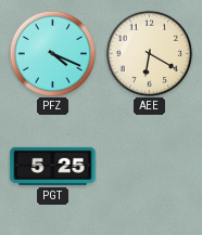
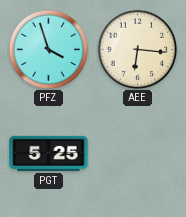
PFZ: 4:19 -> 3:57
AEE: 6:20 -> 6:16
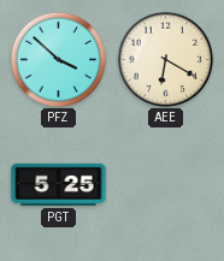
PFZ: 3:57 -> 3:52
AEE: 6:16 -> 6:20
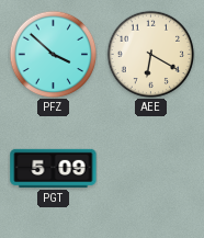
PGT: 5:25 -> 5:09
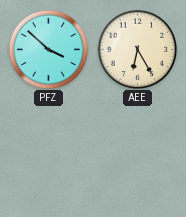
AEE: 6:20 -> 6:25
PGT: 5:09 -> none
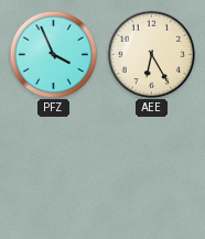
PFZ: 3:52 -> 3:56
